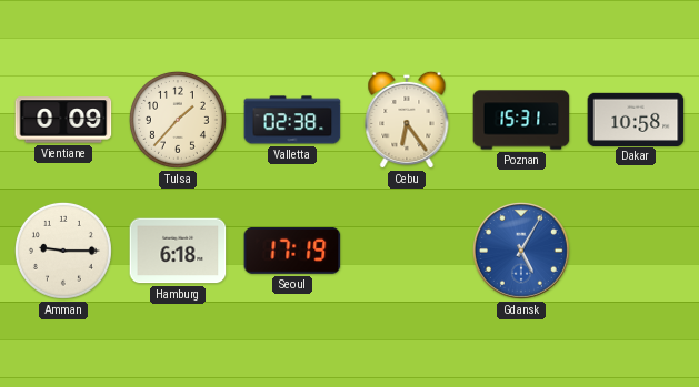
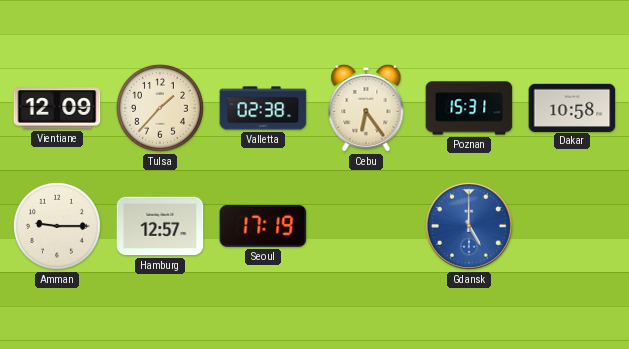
Vientiane: 0:09 -> 12:09
Hamburg: 6:18 -> 12:57
Gdansk: 5:05 -> 5:00
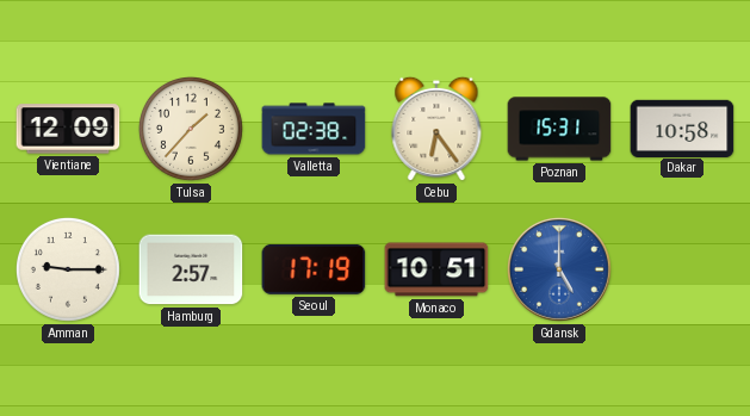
Hamburg: 12:57 -> 2:57
Monaco: none -> 10:51
